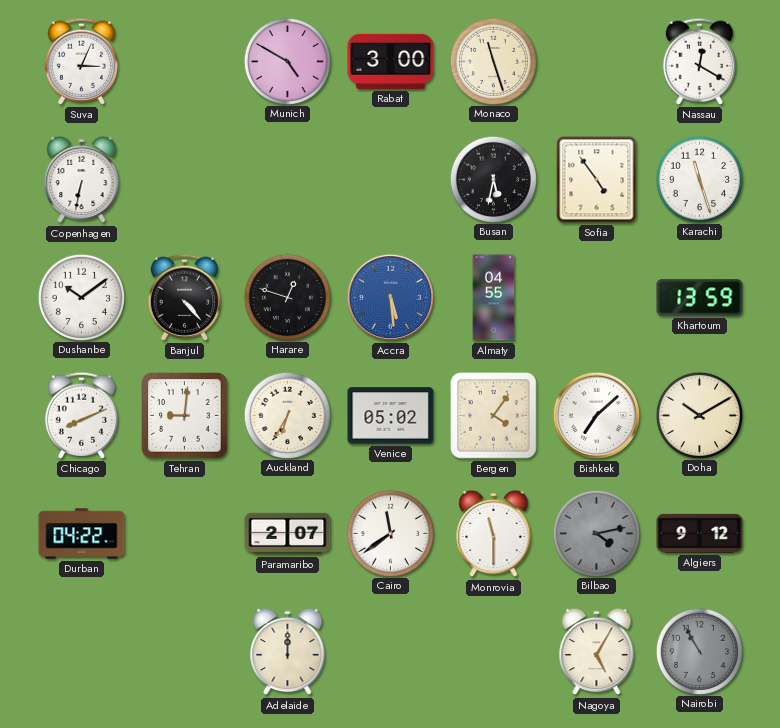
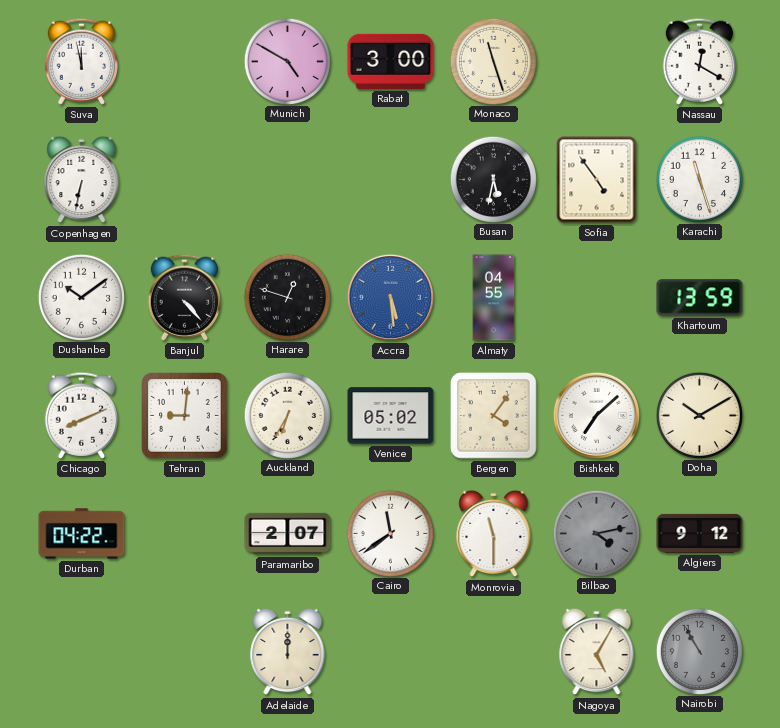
Suva: 3:04 -> 11:58
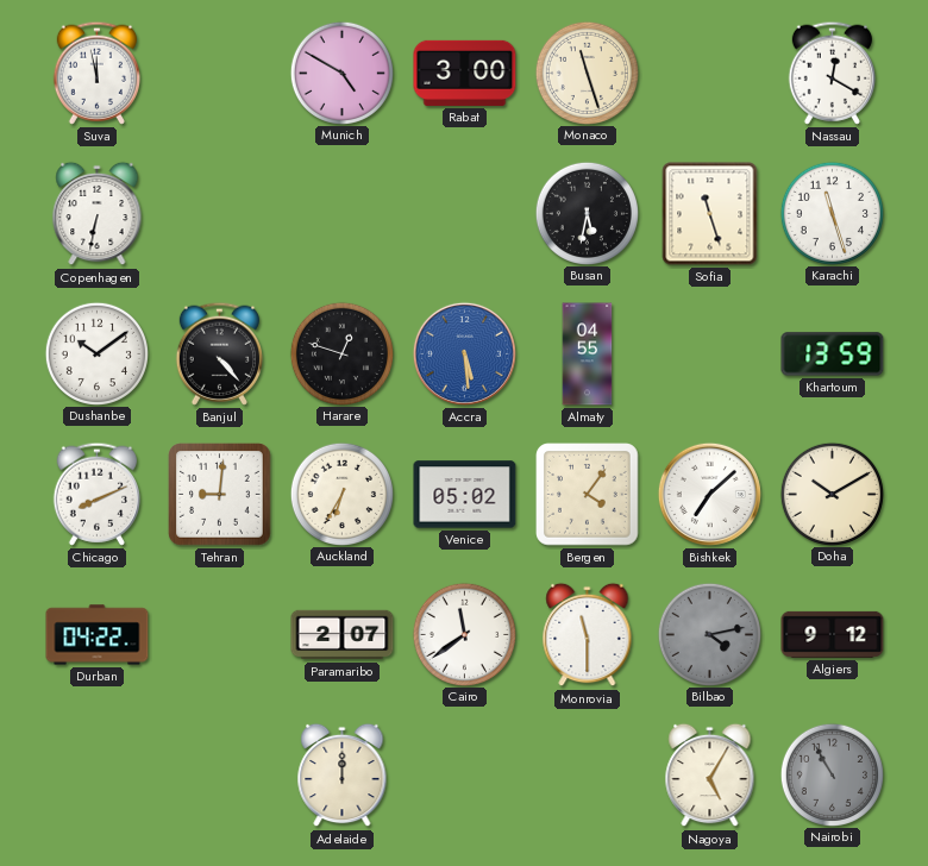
Sofia: 4:54 -> 11:27
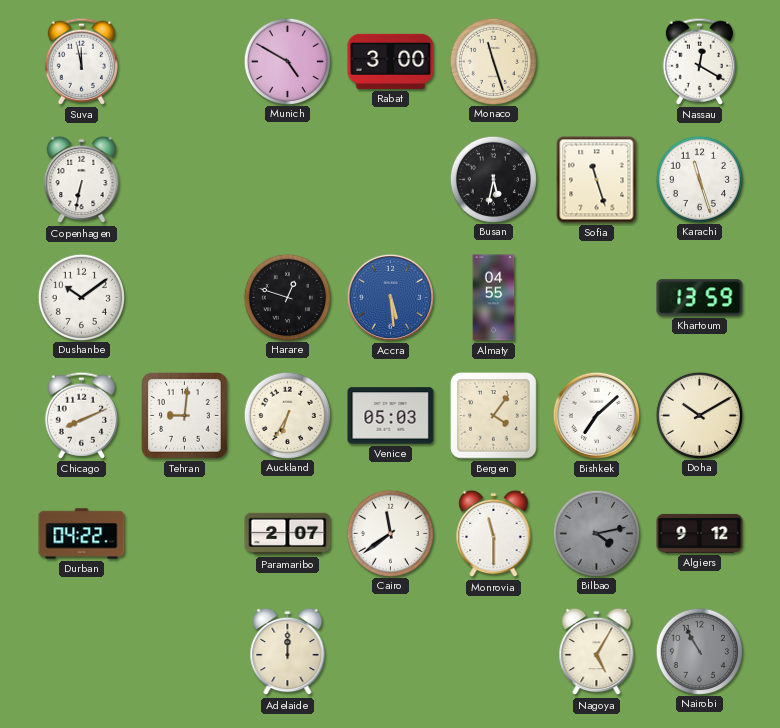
Banjul: 4:23 -> none
Venice: 05:02 -> 05:03
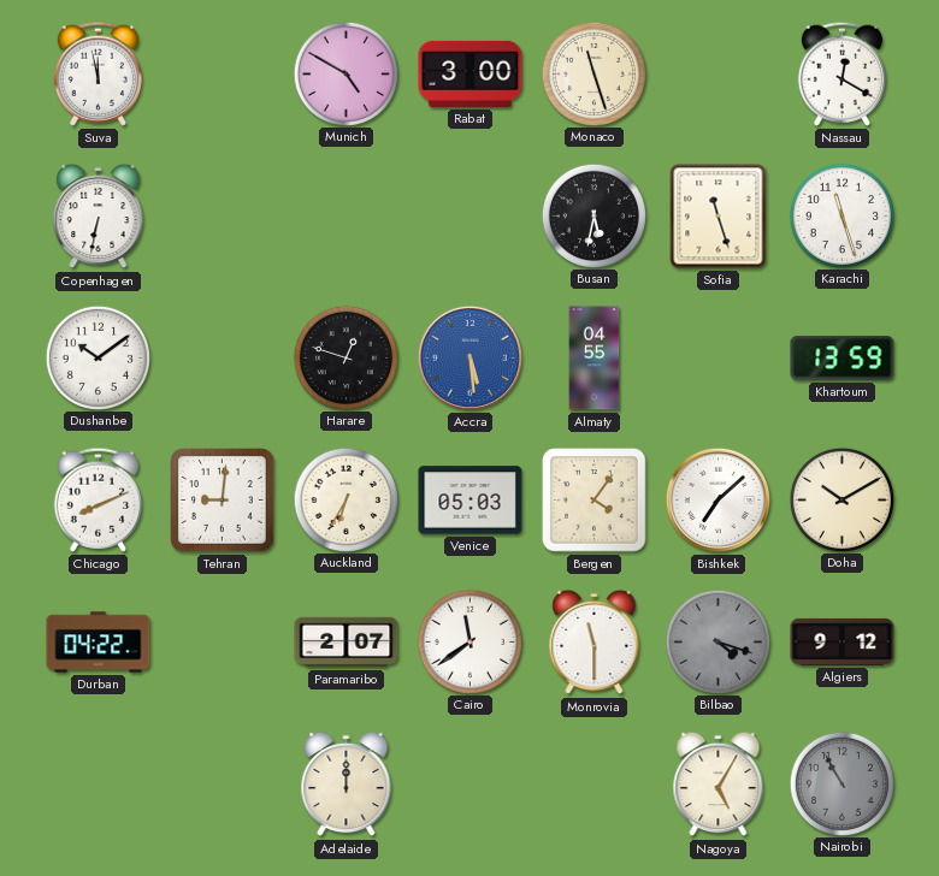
Bilbao: 4:13 -> 4:18
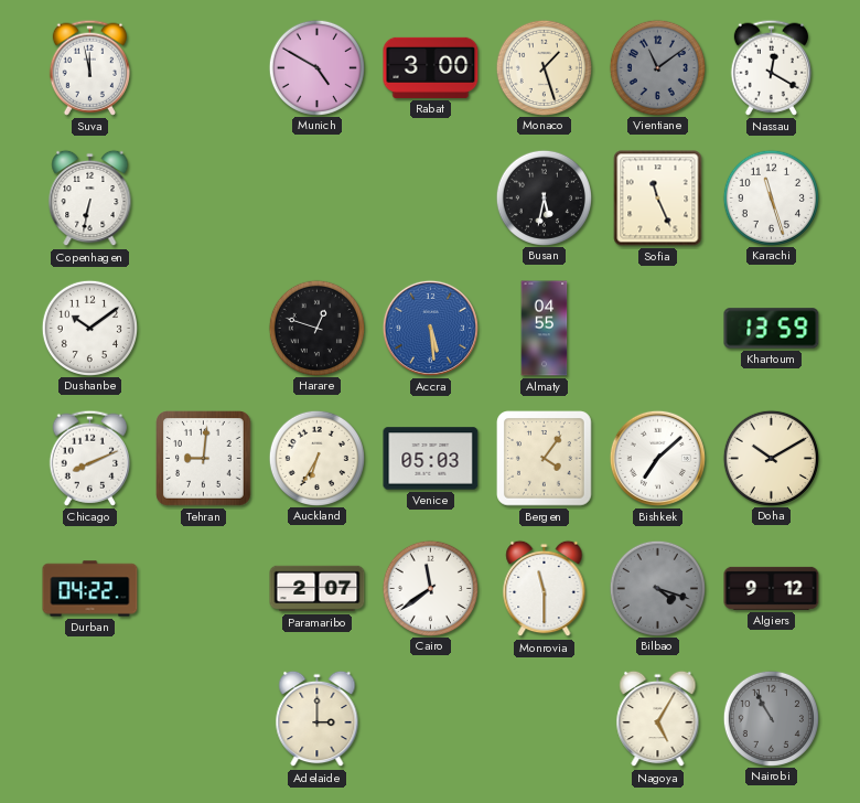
Monaco: 11:27 -> 1:27
Vientiane: none -> 11:09
Sofia: 11:27 -> 11:26
Adelaide: 12:00 -> 3:00
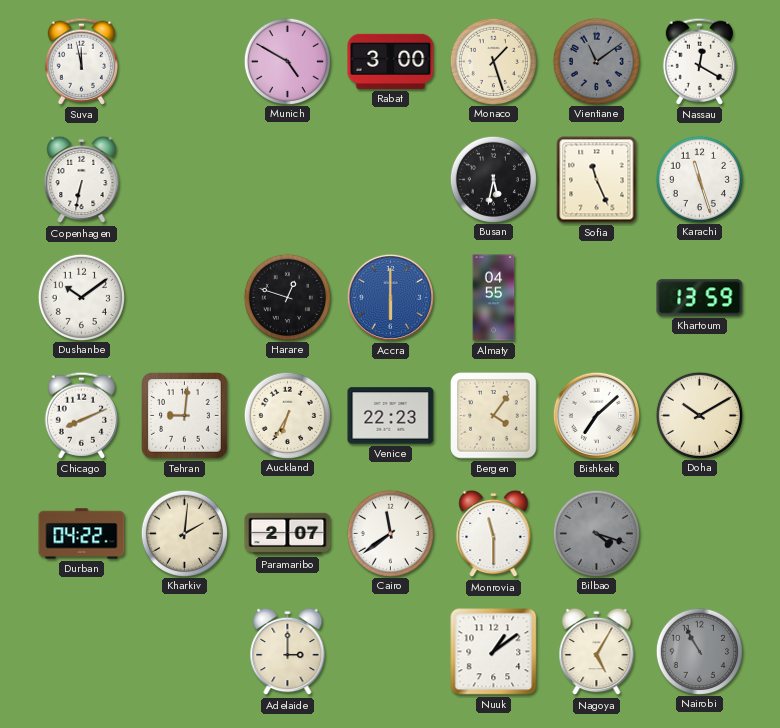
Accra: 5:29 -> 6:00
Venice: 05:03 -> 22:23
Kharkiv: none -> 2:01
Algiers: 9:12 -> none
Nuuk: none -> 1:09
